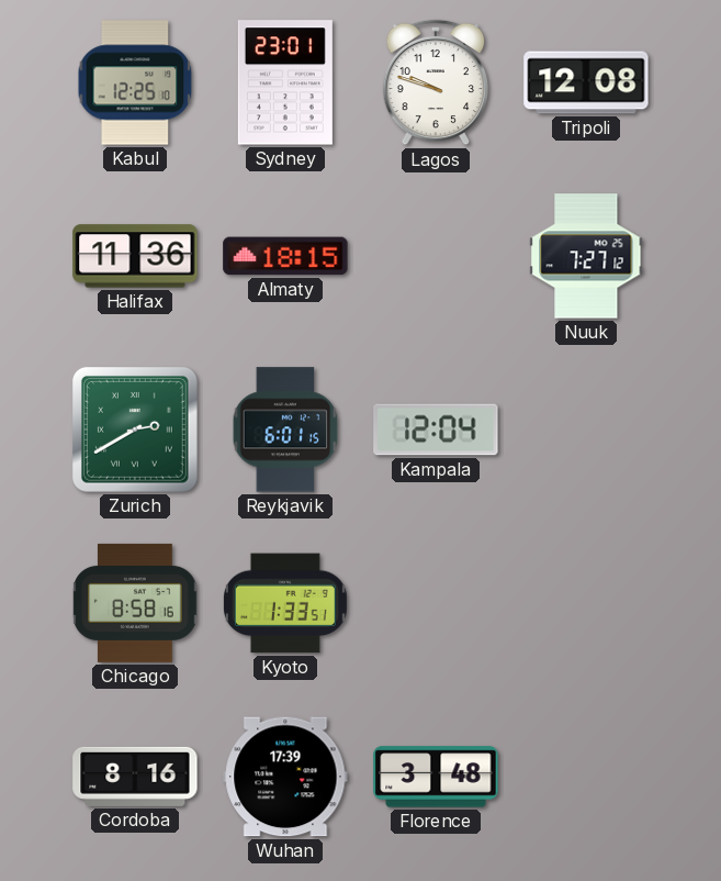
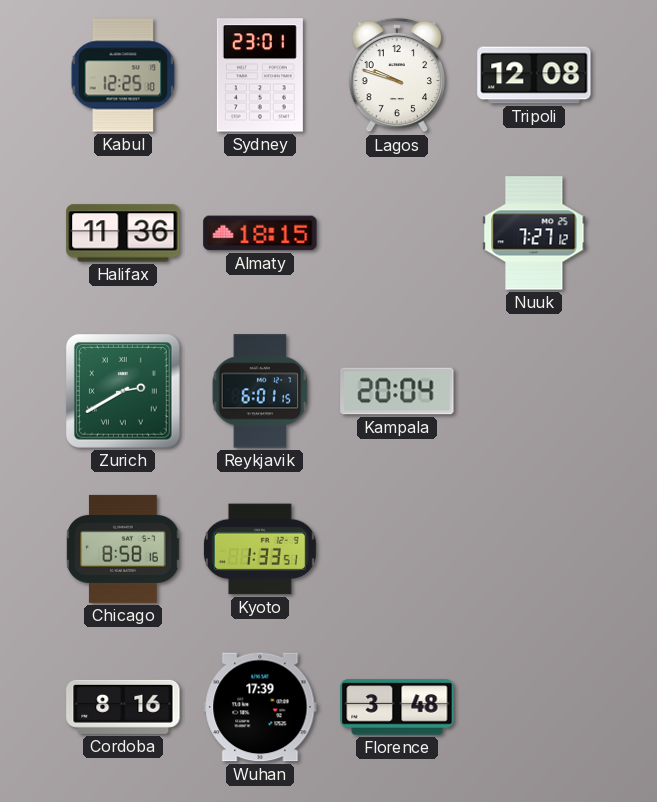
Kampala: 12:04 -> 20:04
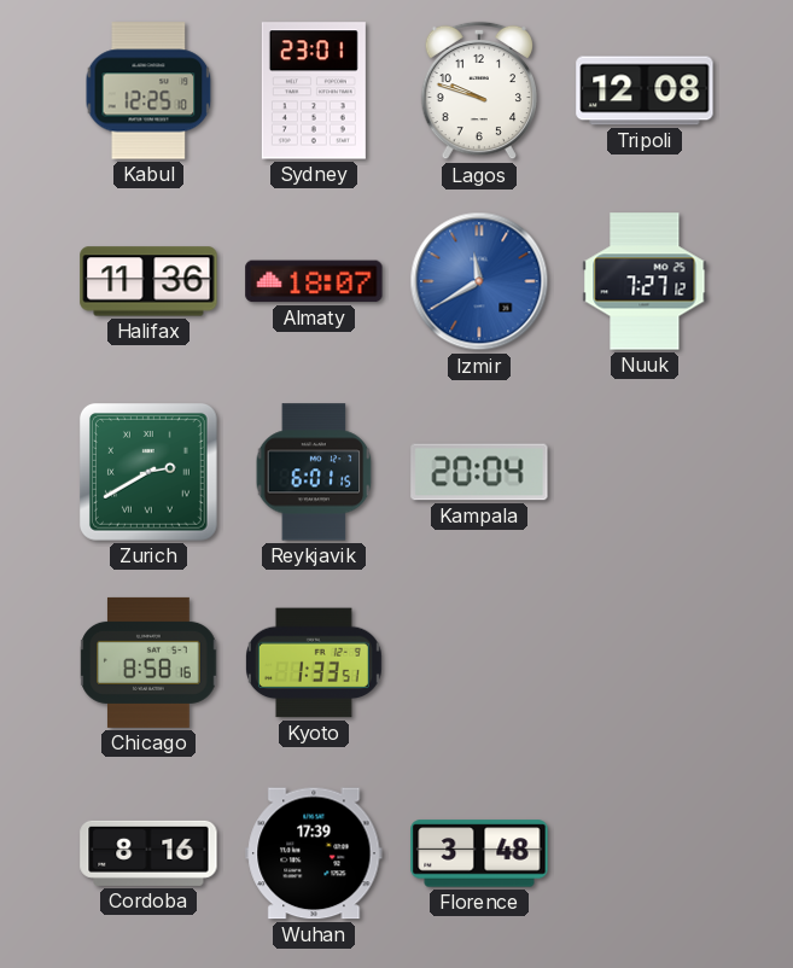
Almaty: 18:15 -> 18:07
Izmir: none -> 11:40
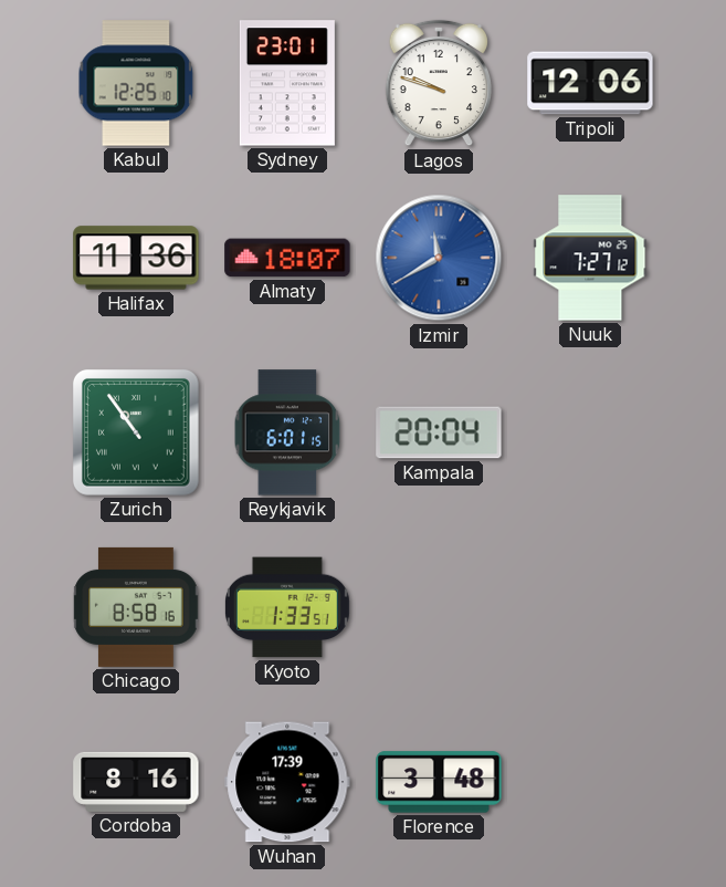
Tripoli: 12:08 -> 12:06
Zurich: 2:40 -> 10:54
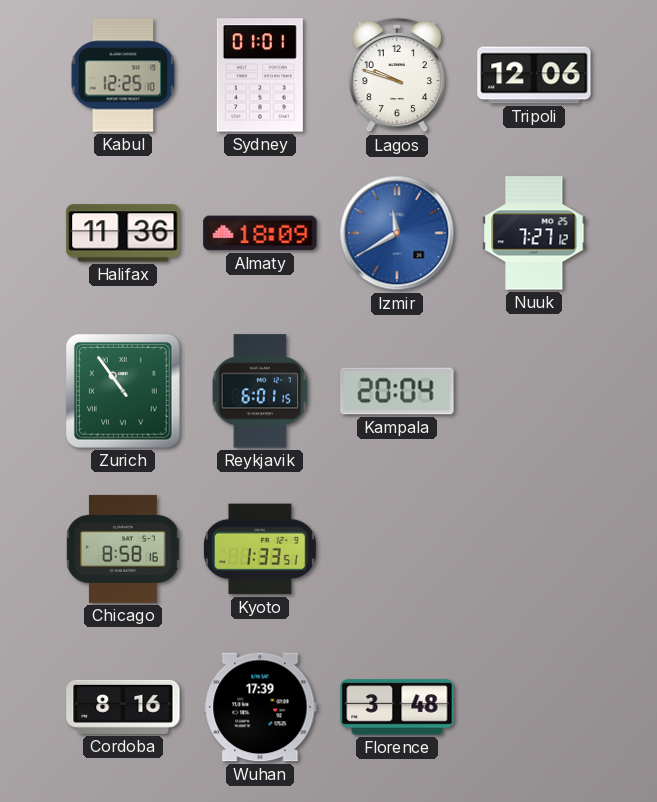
Sydney: 23:01 -> 01:01
Almaty: 18:07 -> 18:09
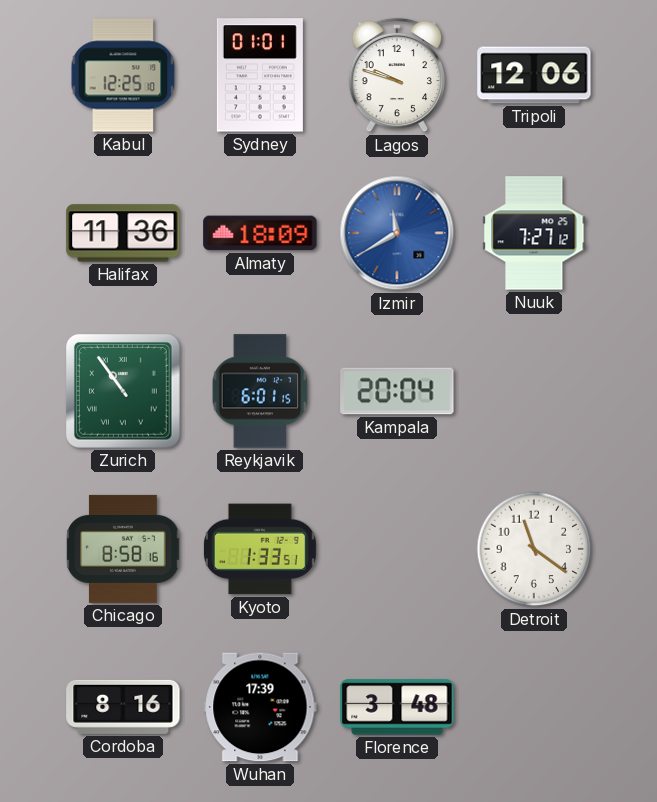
Detroit: none -> 11:21
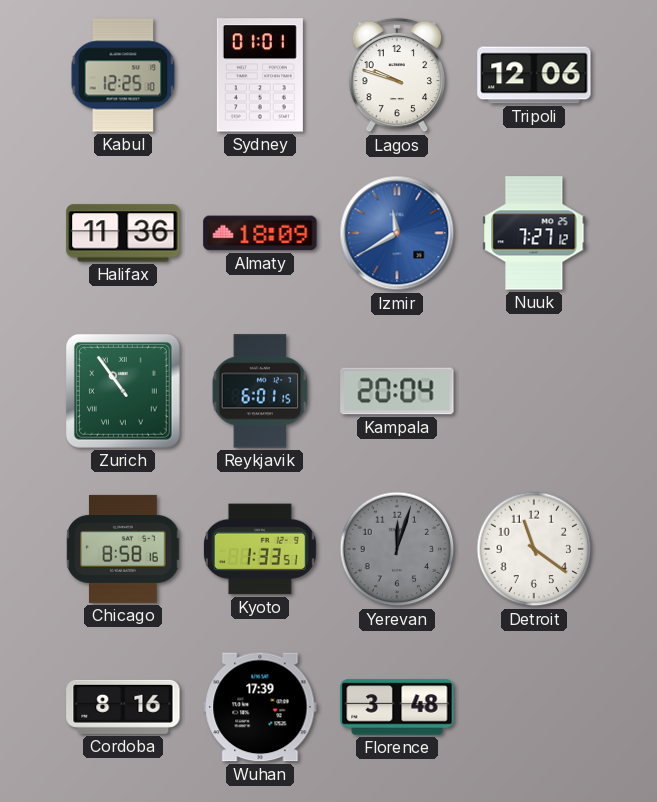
Yerevan: none -> 12:03
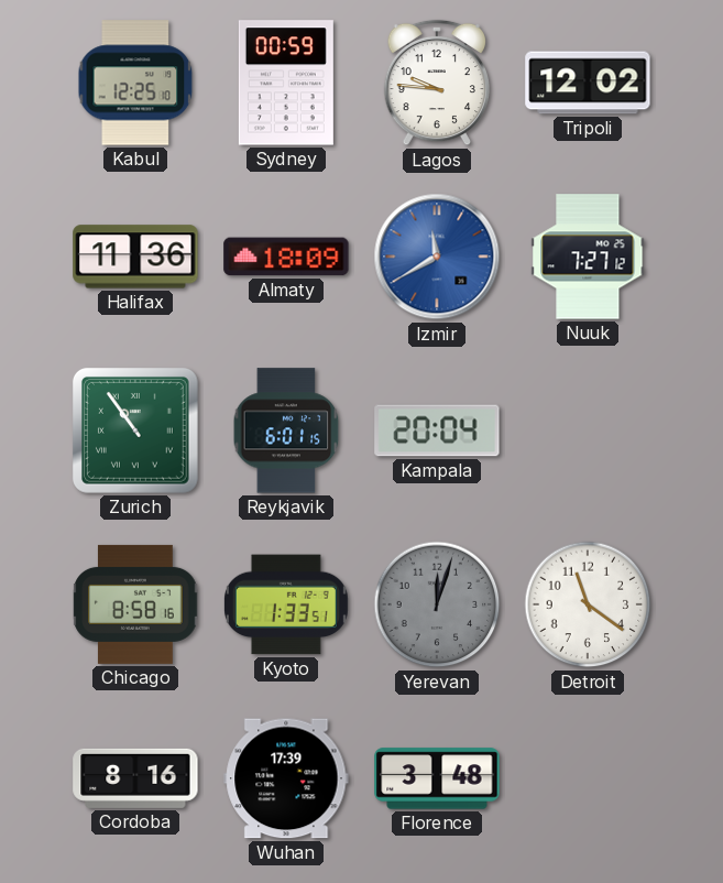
Sydney: 01:01 -> 00:59
Lagos: 9:48 -> 9:46
Tripoli: 12:06 -> 12:02
